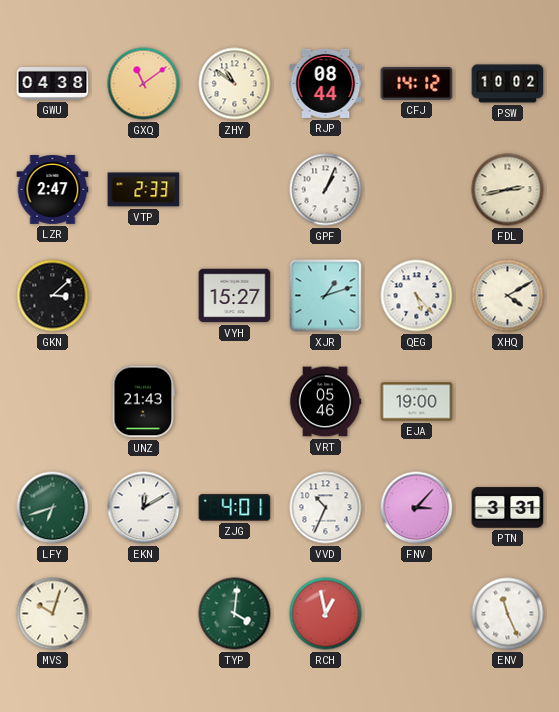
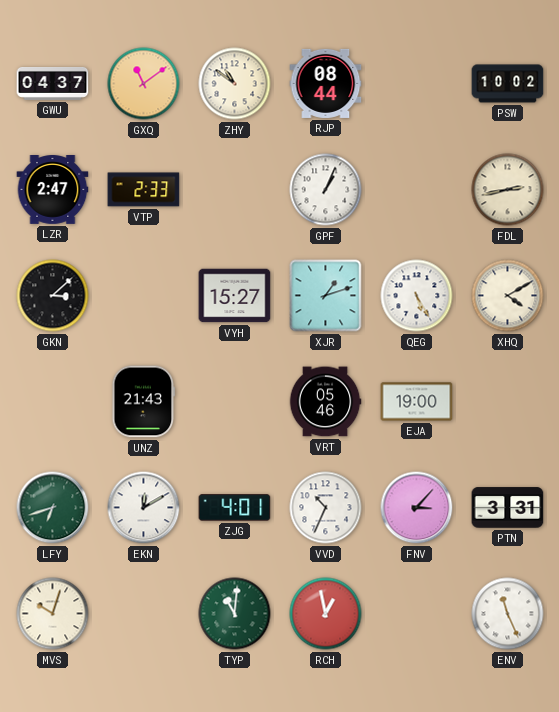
GWU: 04:38 -> 04:37
CFJ: 14:12 -> none
QEG: 5:23 -> 5:25
TYP: 4:01 -> 11:01
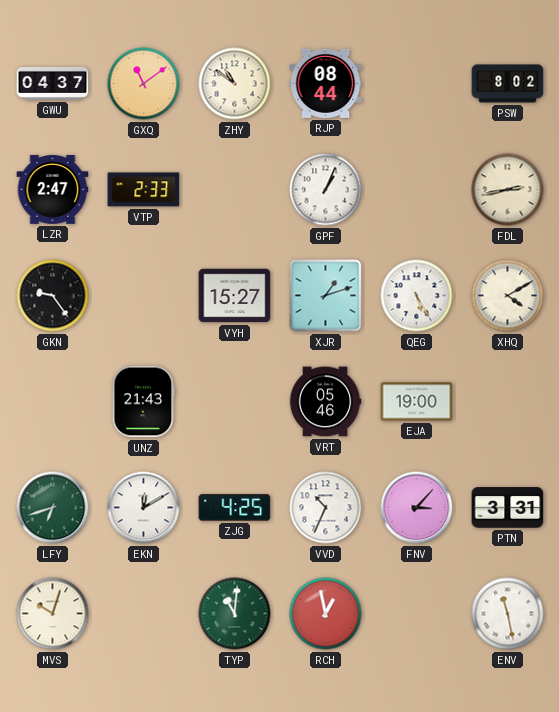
PSW: 10:02 -> 8:02
GKN: 3:08 -> 9:24
ZJG: 4:01 -> 4:25
ENV: 11:26 -> 11:28
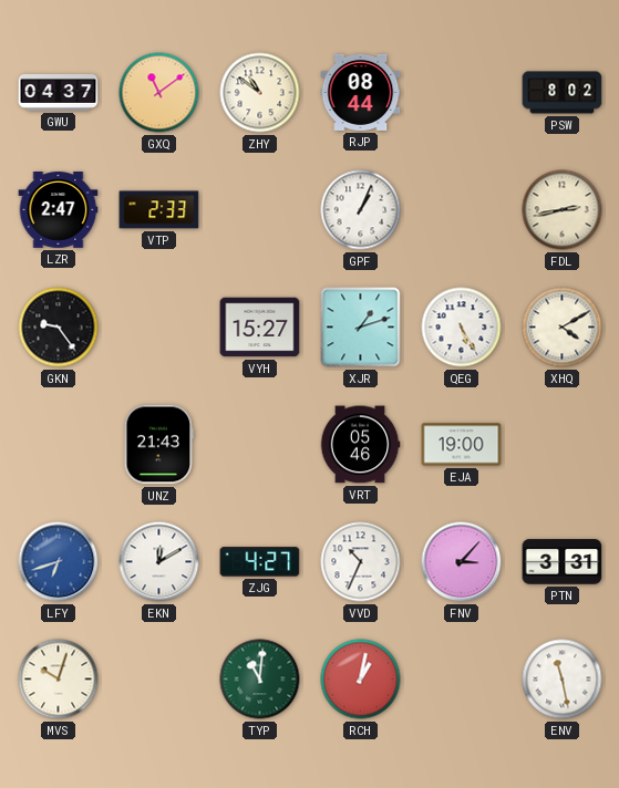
LFY dial: green -> blue
ZJG: 4:25 -> 4:27
RCH: 12:58 -> 1:02
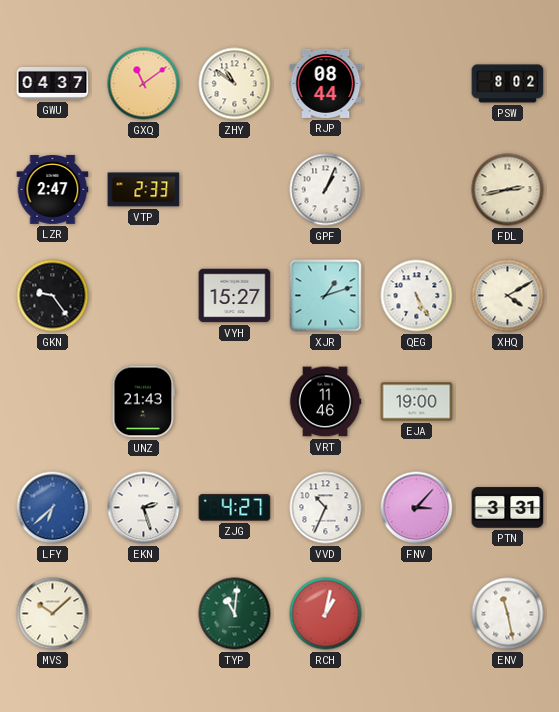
VRT: 05:46 -> 11:46
LFY: 6:42 -> 6:38
EKN: 12:10 -> 2:27
MVS: 10:03 -> 10:08
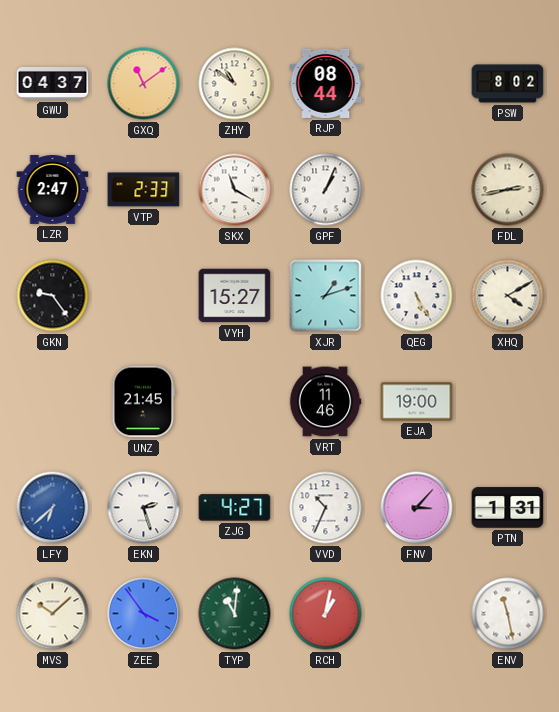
SKX: none -> 11:20
UNZ: 21:43 -> 21:45
PTN: 3:31 -> 1:31
ZEE: none -> 3:54
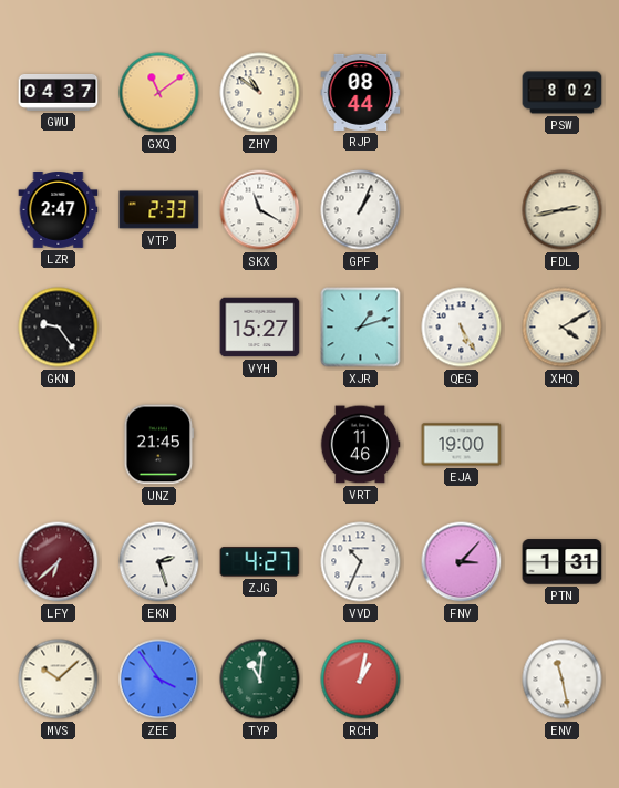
LFY dial: blue -> burgundy
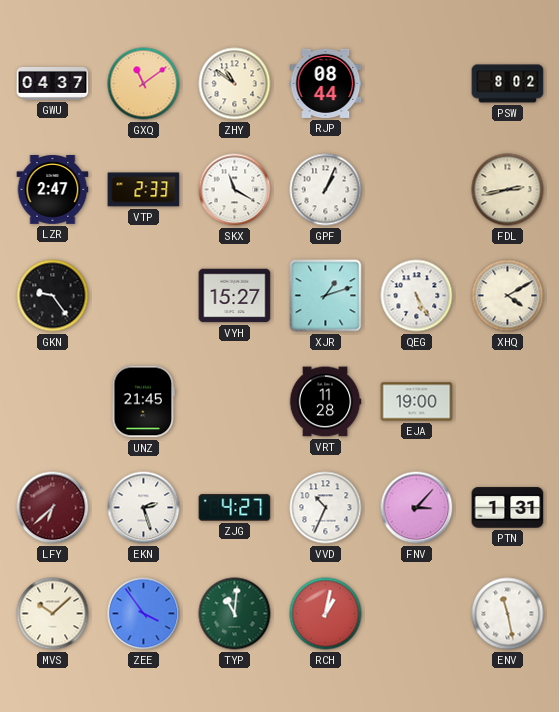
VRT: 11:46 -> 11:28
